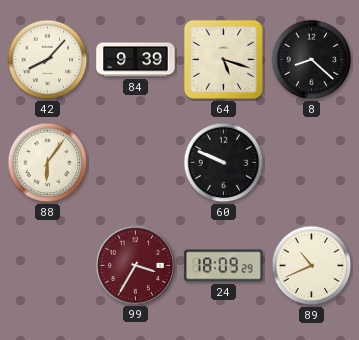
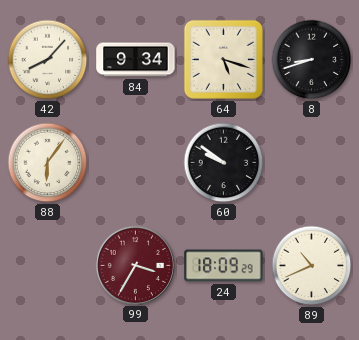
84: 9:39 -> 9:34
8: 8:22 -> 8:42
60: 9:49 -> 9:51
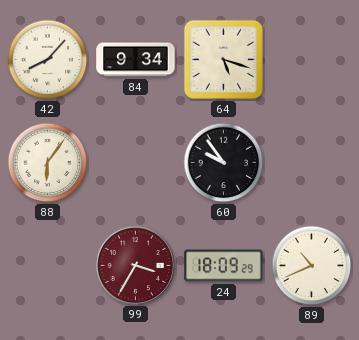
8: 8:42 -> none
60: 9:51 -> 9:54
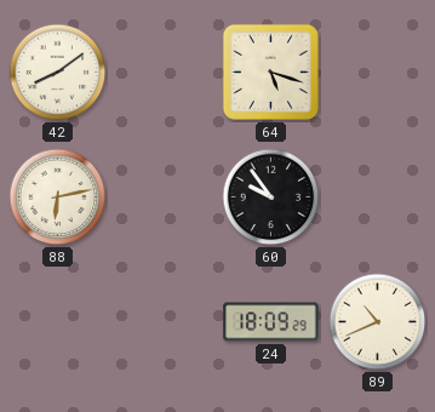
42: 8:07 -> 8:09
84: 9:34 -> none
88: 6:06 -> 6:13
99: 3:35 -> none
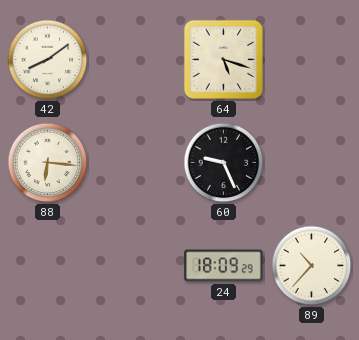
88: 6:13 -> 6:16
60: 9:54 -> 9:26
89: 10:41 -> 10:37
